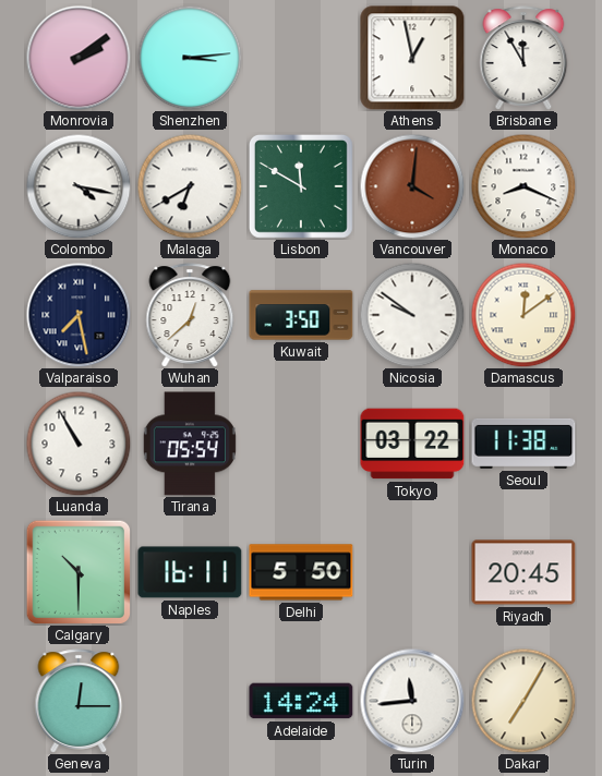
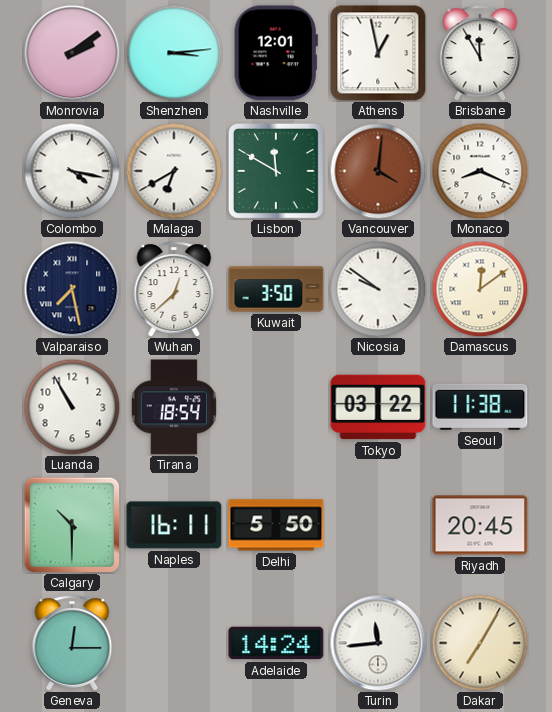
Nashville: none -> 12:01
Tirana: 05:54 -> 18:54
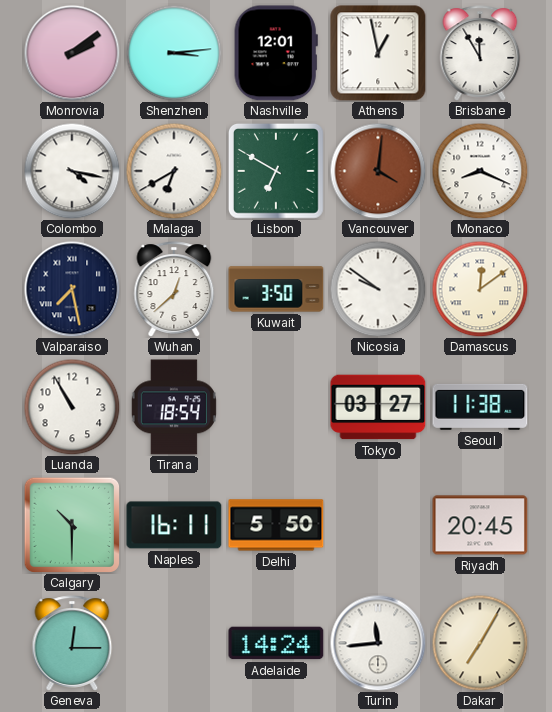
Lisbon: 11:50 -> 6:50
Tokyo: 03:22 -> 03:27
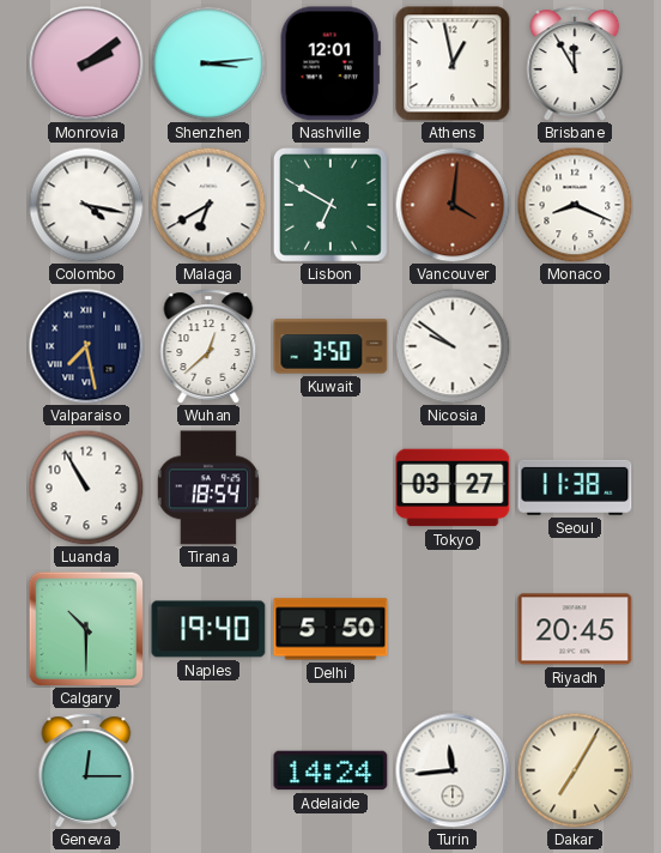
Damascus: 12:09 -> none
Naples: 16:11 -> 19:40
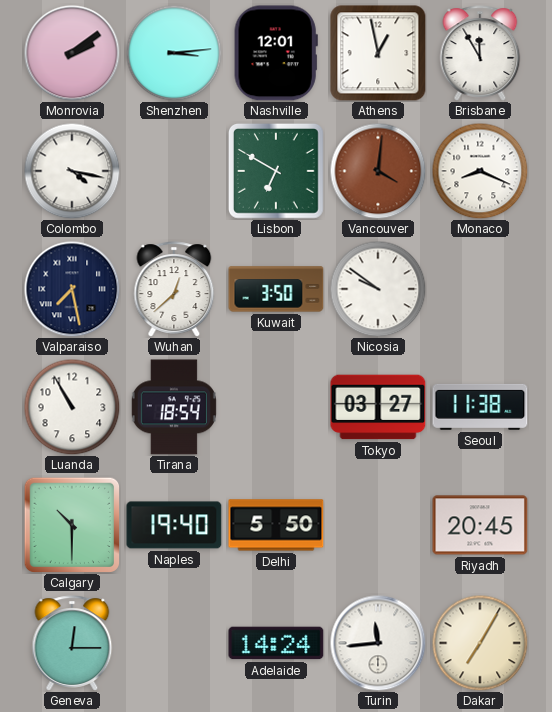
Malaga: 6:40 -> none
